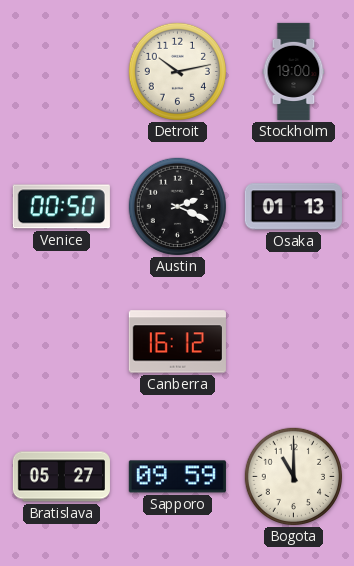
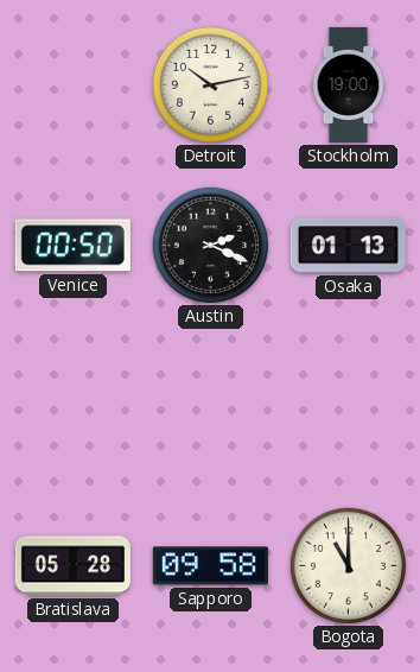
Canberra: 16:12 -> none
Bratislava: 05:27 -> 05:28
Sapporo: 09:59 -> 09:58
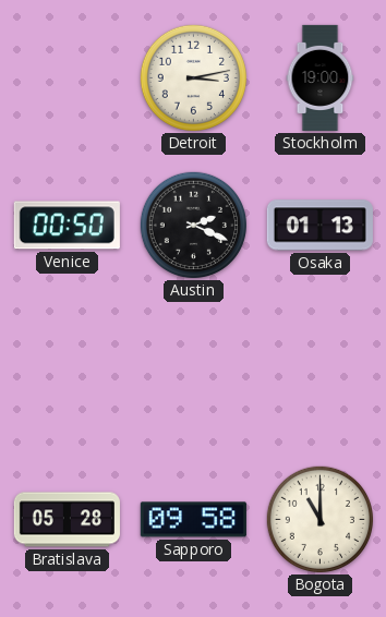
Detroit: 10:13 -> 3:13
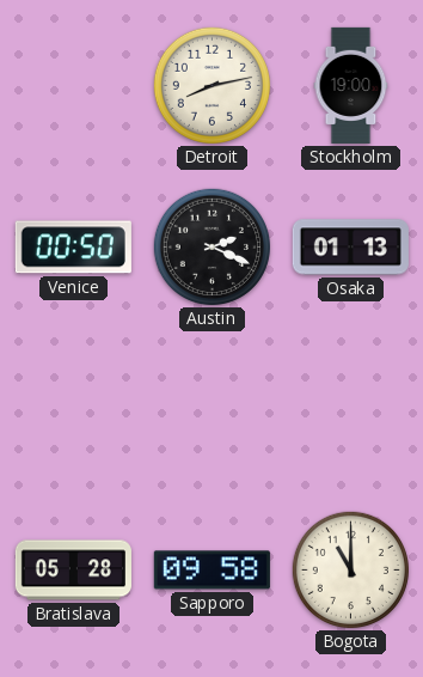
Detroit: 3:13 -> 8:13
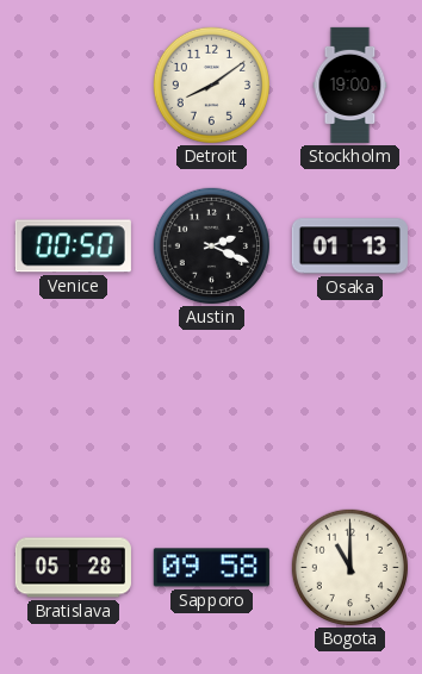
Detroit: 8:13 -> 8:09
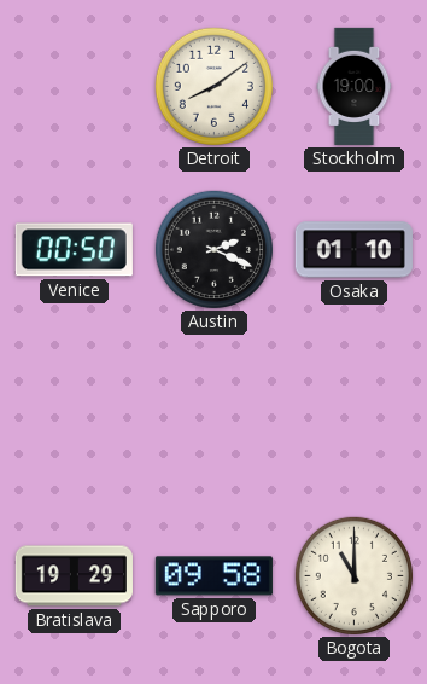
Osaka: 01:13 -> 01:10
Bratislava: 05:28 -> 19:29
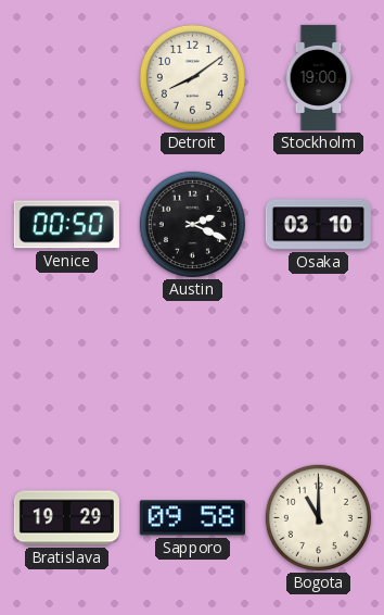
Osaka: 01:10 -> 03:10
